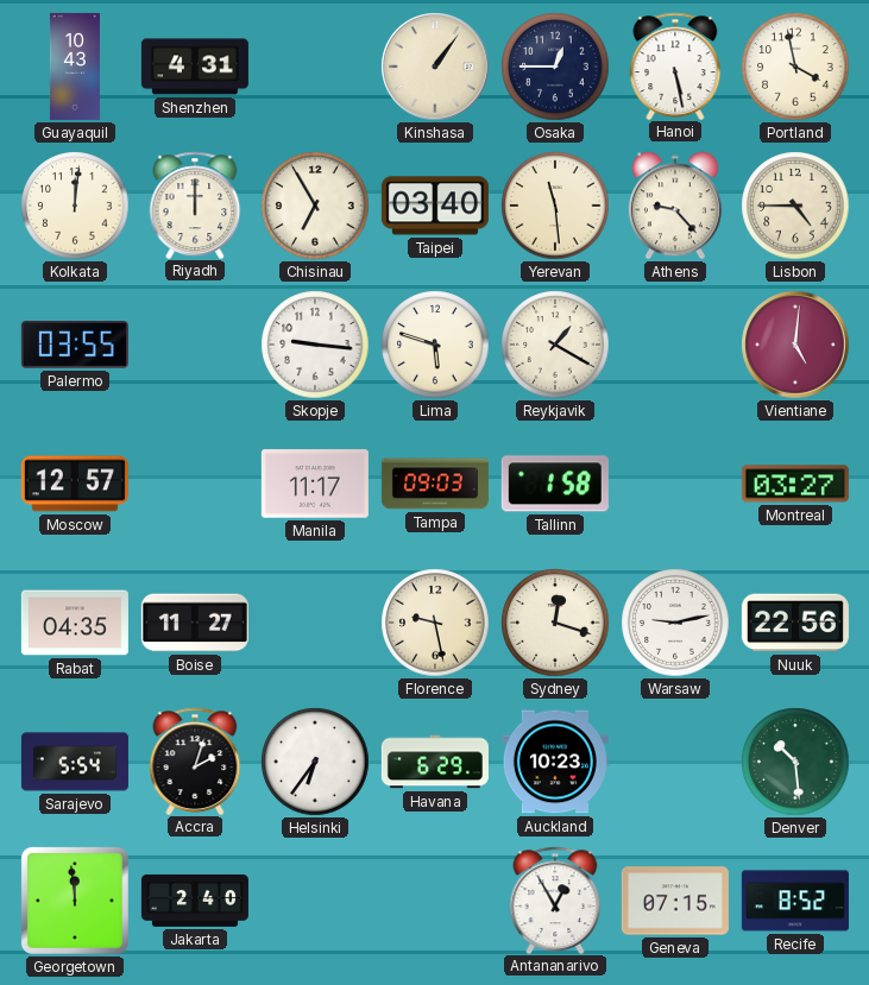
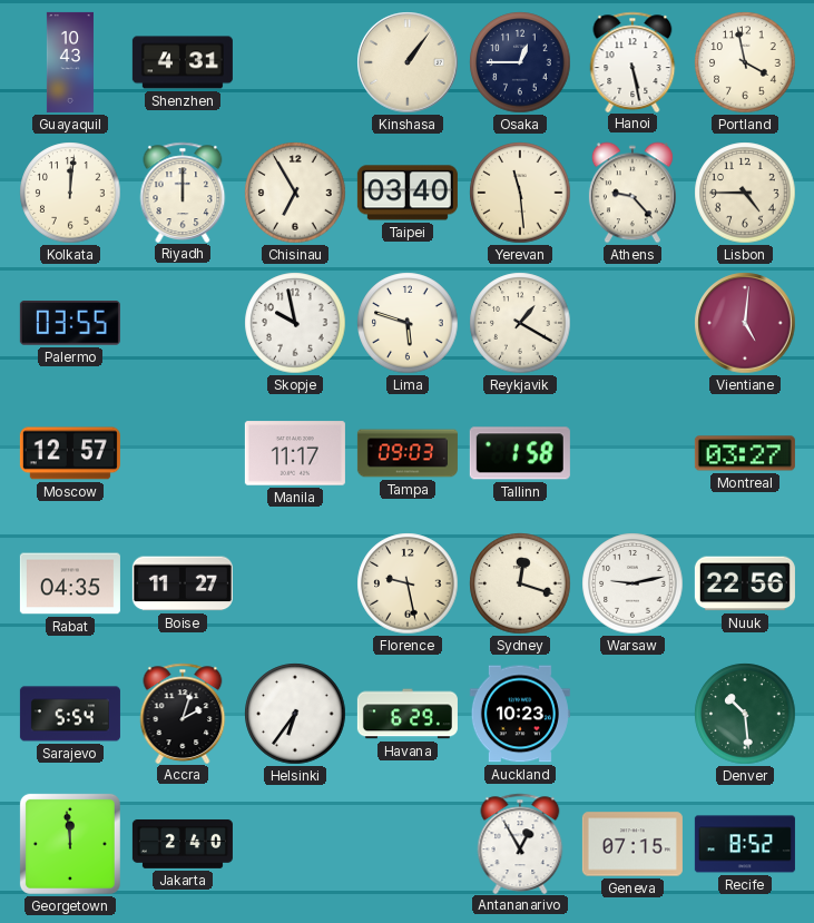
Skopje: 9:16 -> 9:58
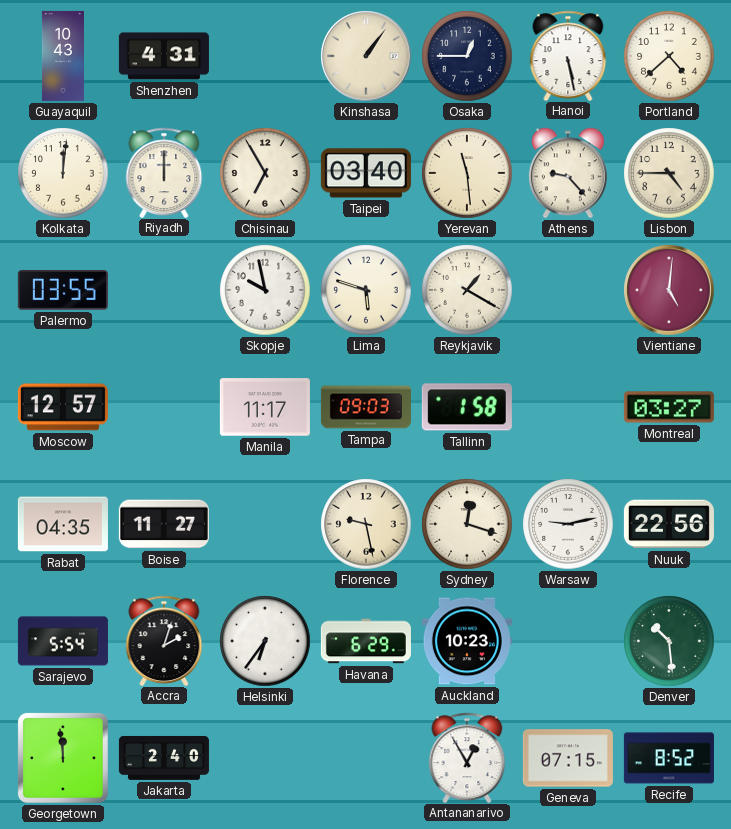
Portland: 3:58 -> 4:38
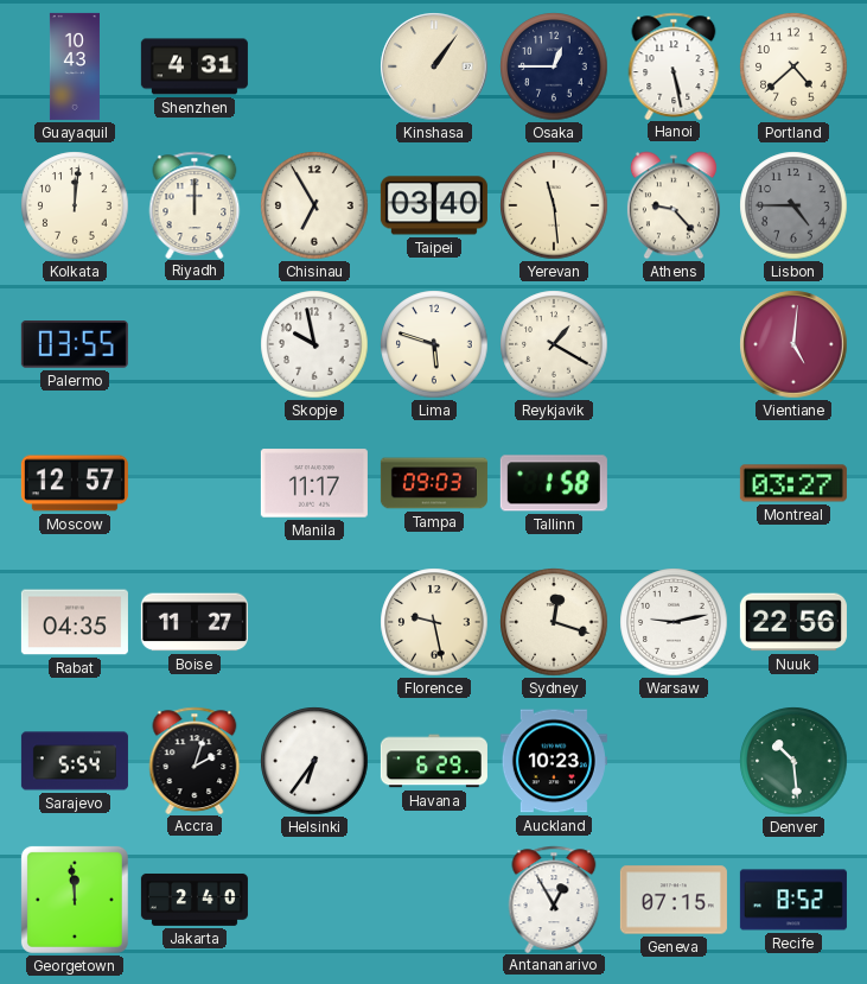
Lisbon dial: cream -> grey
